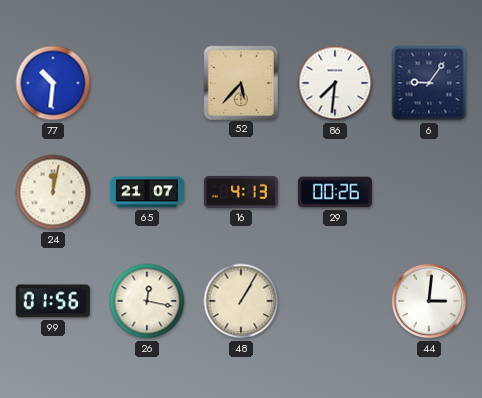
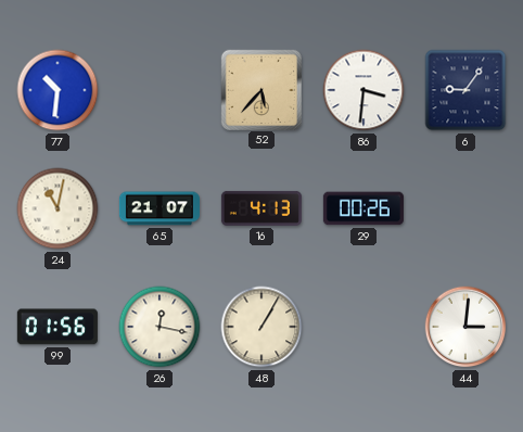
86: 7:31 -> 3:31
24: 12:02 -> 11:02
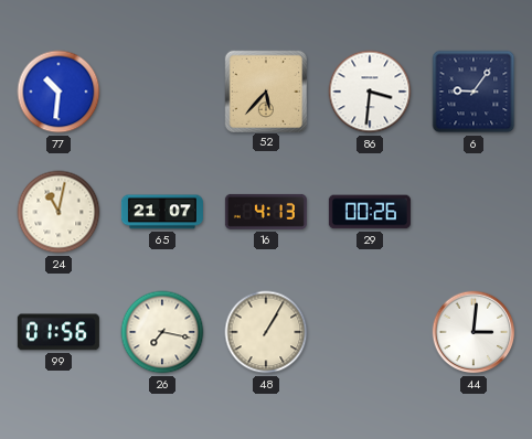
26: 12:17 -> 7:17
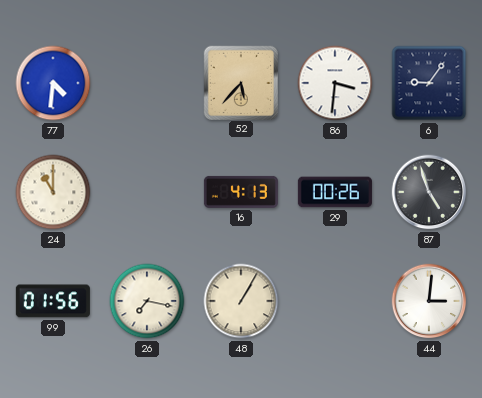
77: 10:31 -> 4:31
24: 11:02 -> 11:00
65: 21:07 -> none
87: none -> 4:57
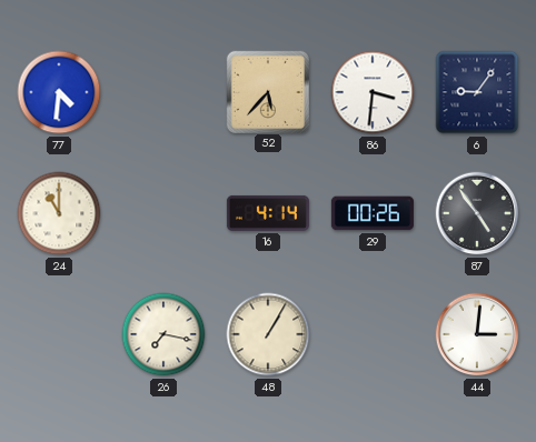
16: 4:13 -> 4:14
87: 4:57 -> 4:54
99: 01:56 -> none
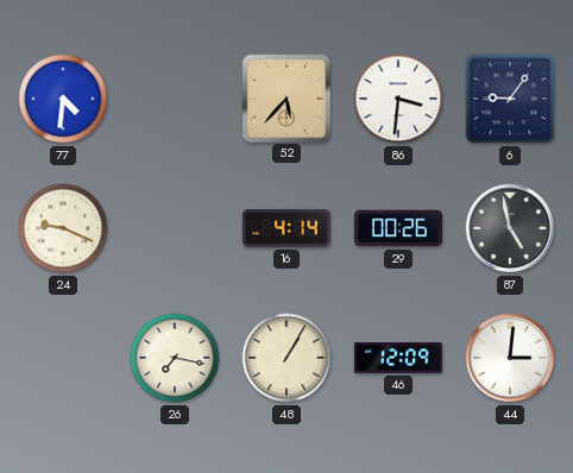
24: 11:00 -> 9:19
87: 4:54 -> 4:58
46: none -> 12:09
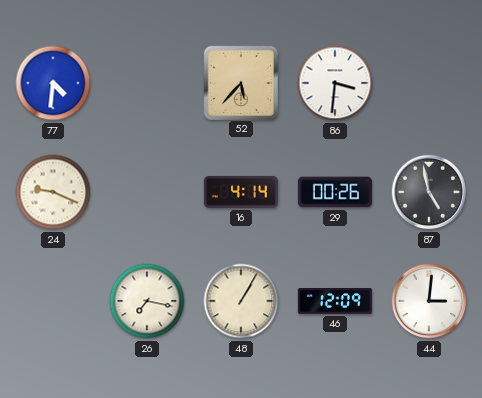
6: 9:06 -> none
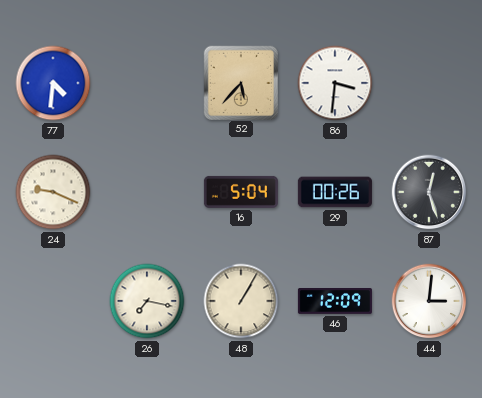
16: 4:14 -> 5:04
87: 4:58 -> 12:27
